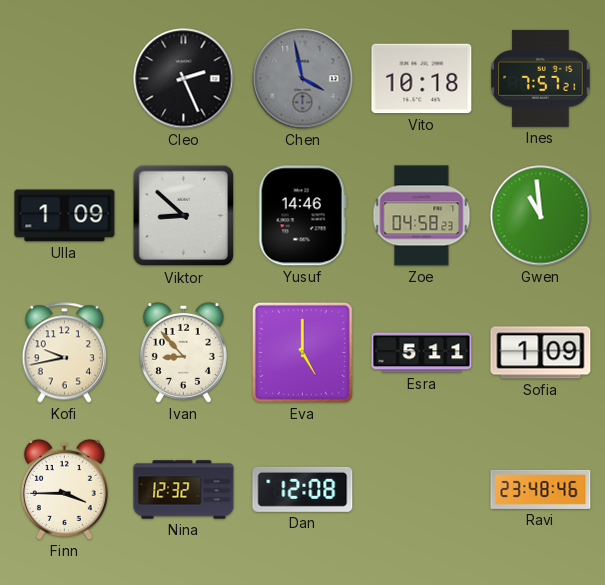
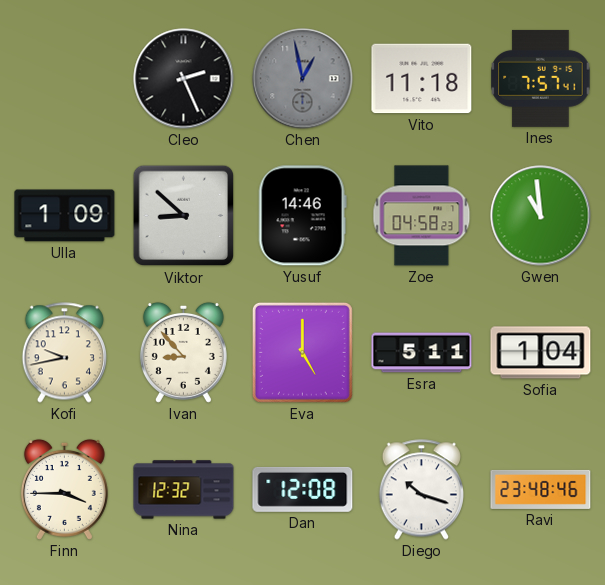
Chen: 3:58 -> 12:58
Vito: 10:18 -> 11:18
Ines: 7:57:21 -> 7:57:41
Sofia: 1:09 -> 1:04
Diego: none -> 10:18
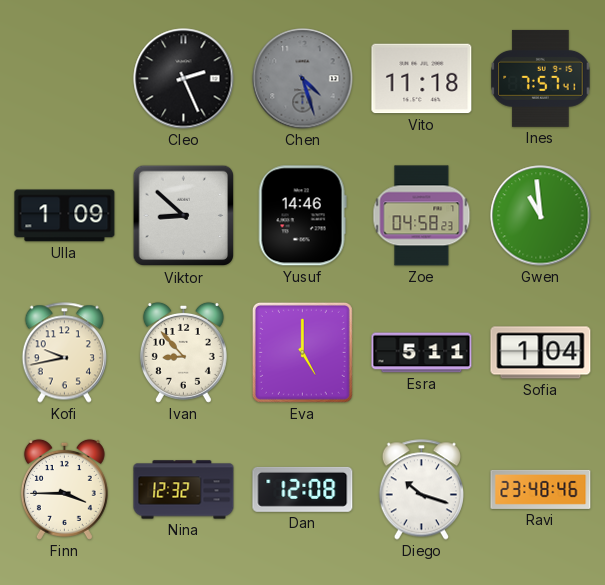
Chen: 12:58 -> 4:27
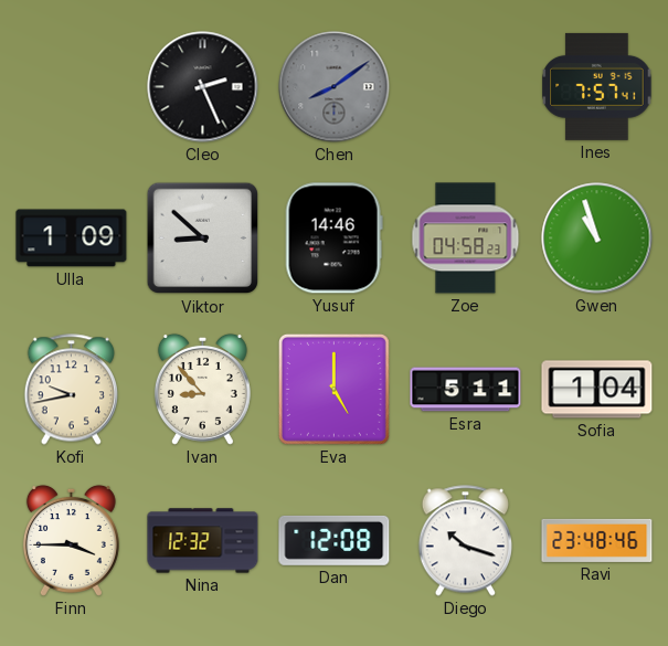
Chen: 4:27 -> 8:09
Vito: 11:18 -> none
Gwen: 10:59 -> 10:57
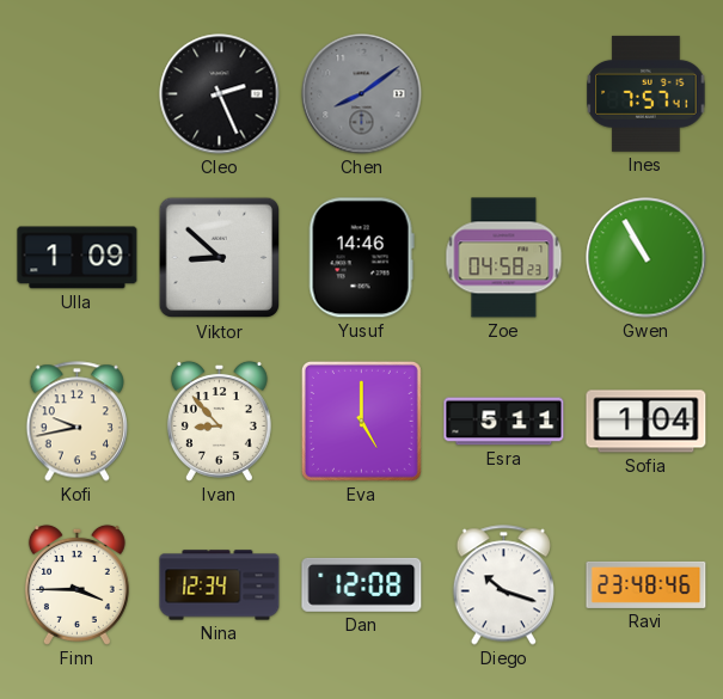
Gwen: 10:57 -> 10:55
Nina: 12:32 -> 12:34
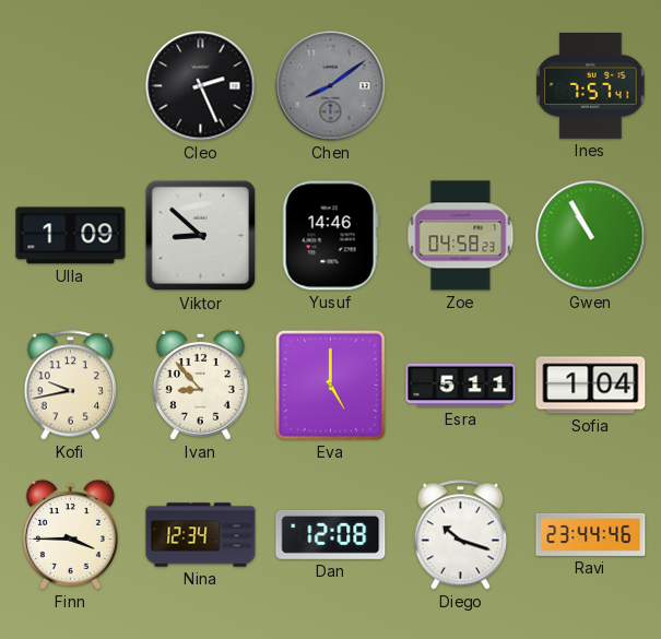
Ravi: 23:48 -> 23:44
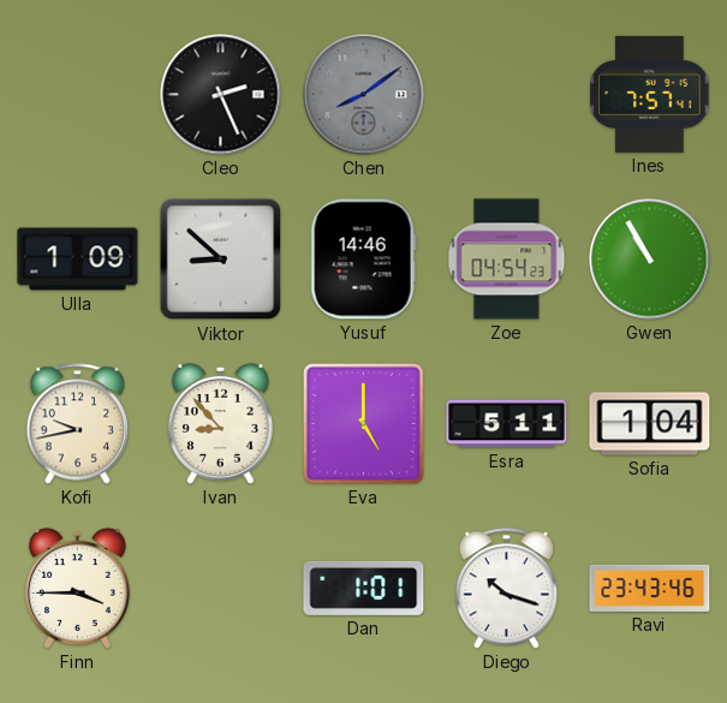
Zoe: 04:58 -> 04:54
Nina: 12:34 -> none
Dan: 12:08 -> 1:01
Ravi: 23:44 -> 23:43
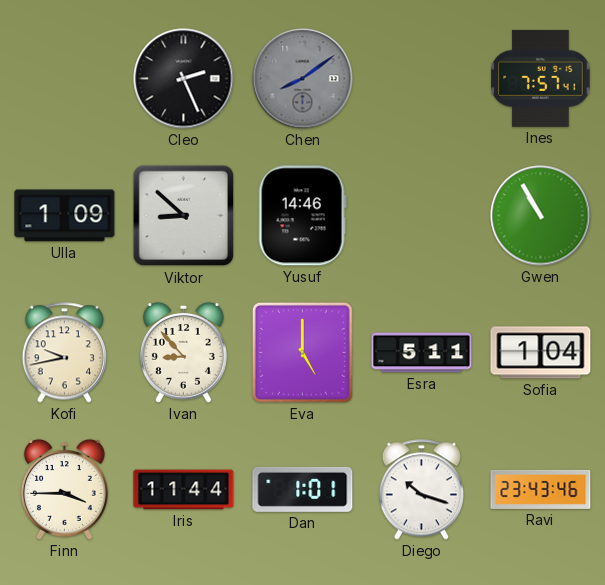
Zoe: 04:54 -> none
Iris: none -> 11:44
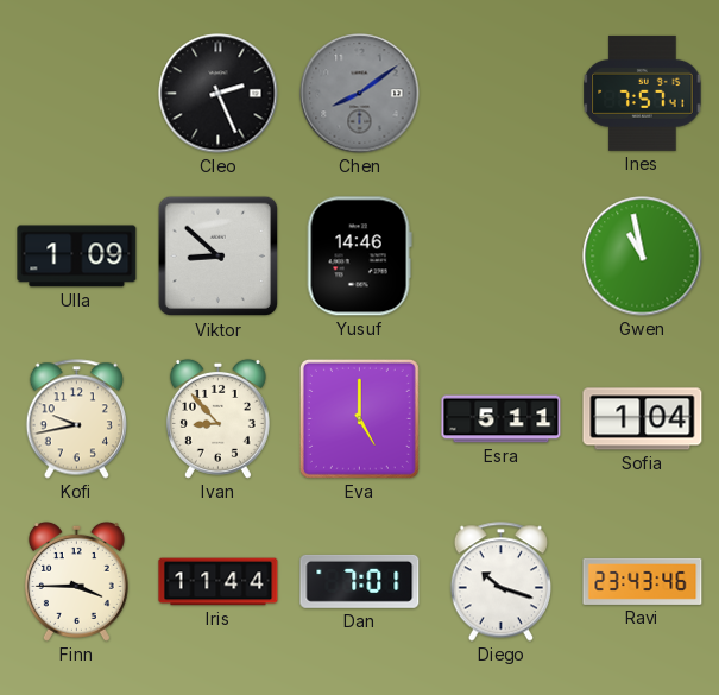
Gwen: 10:55 -> 10:58
Dan: 1:01 -> 7:01
